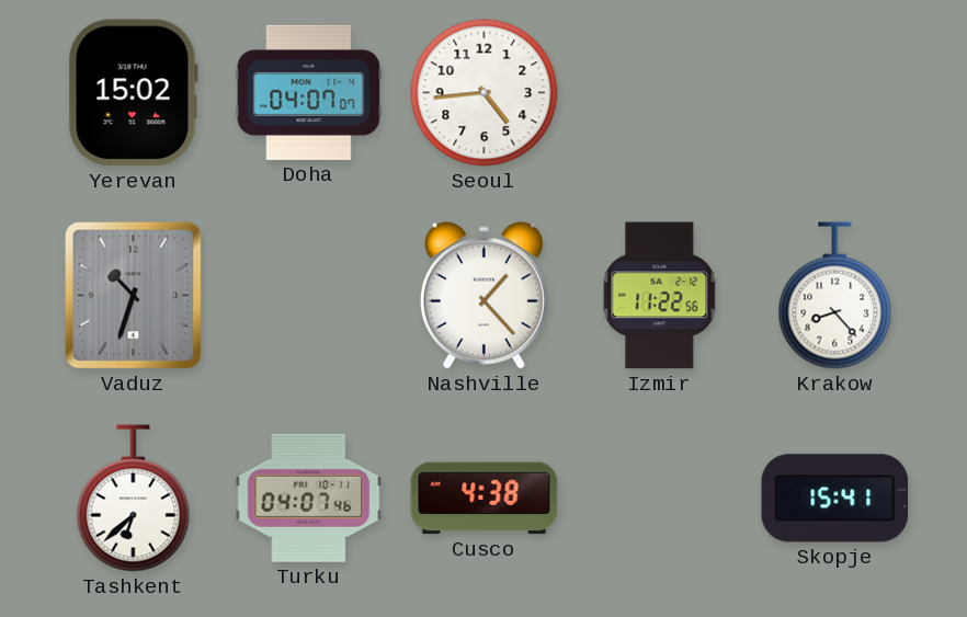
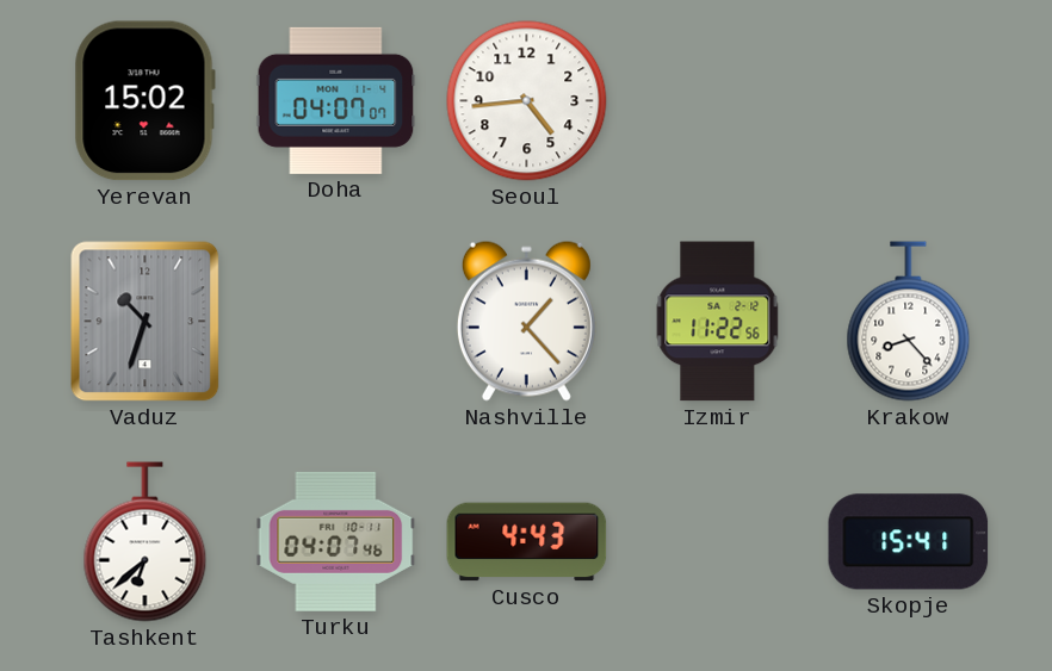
Cusco: 4:38 -> 4:43
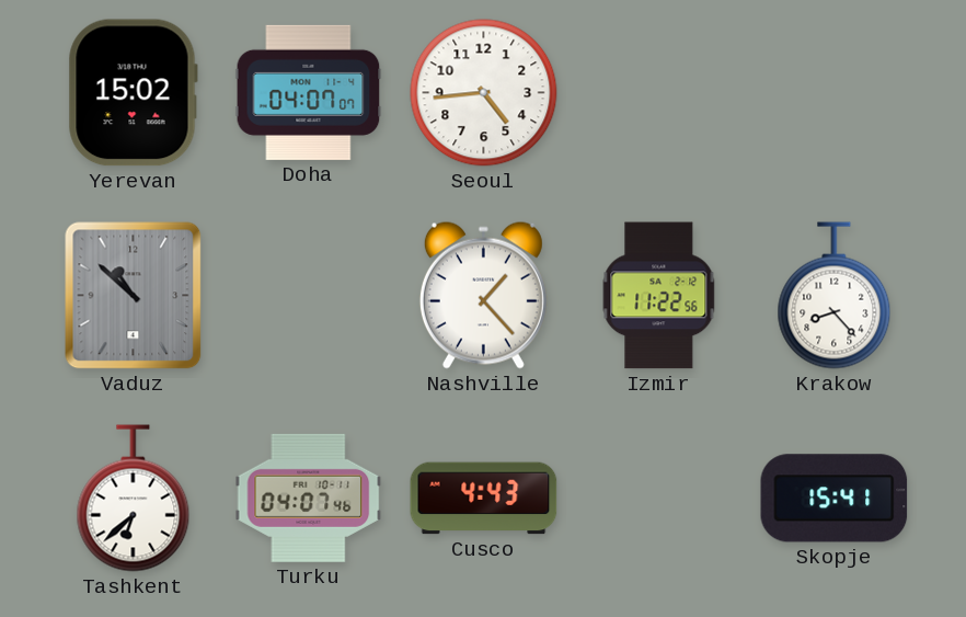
Vaduz: 10:33 -> 10:52
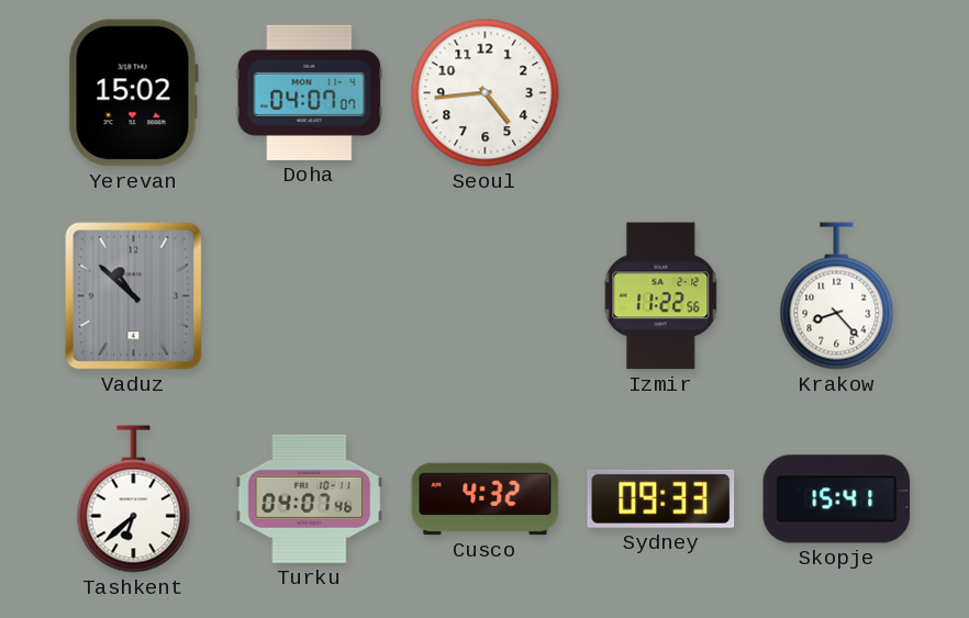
Nashville: 1:23 -> none
Cusco: 4:43 -> 4:32
Sydney: none -> 09:33
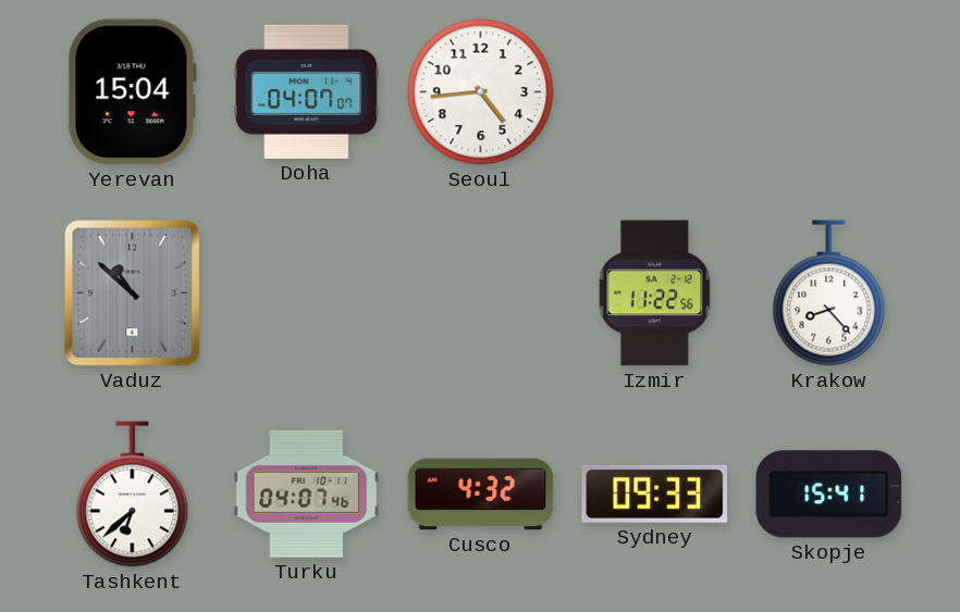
Yerevan: 15:02 -> 15:04
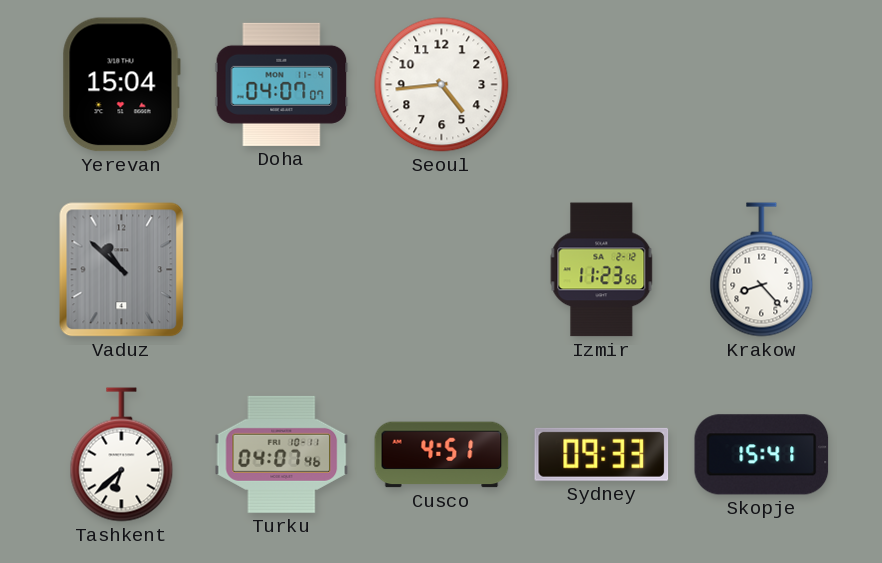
Izmir: 11:22 -> 11:23
Cusco: 4:32 -> 4:51
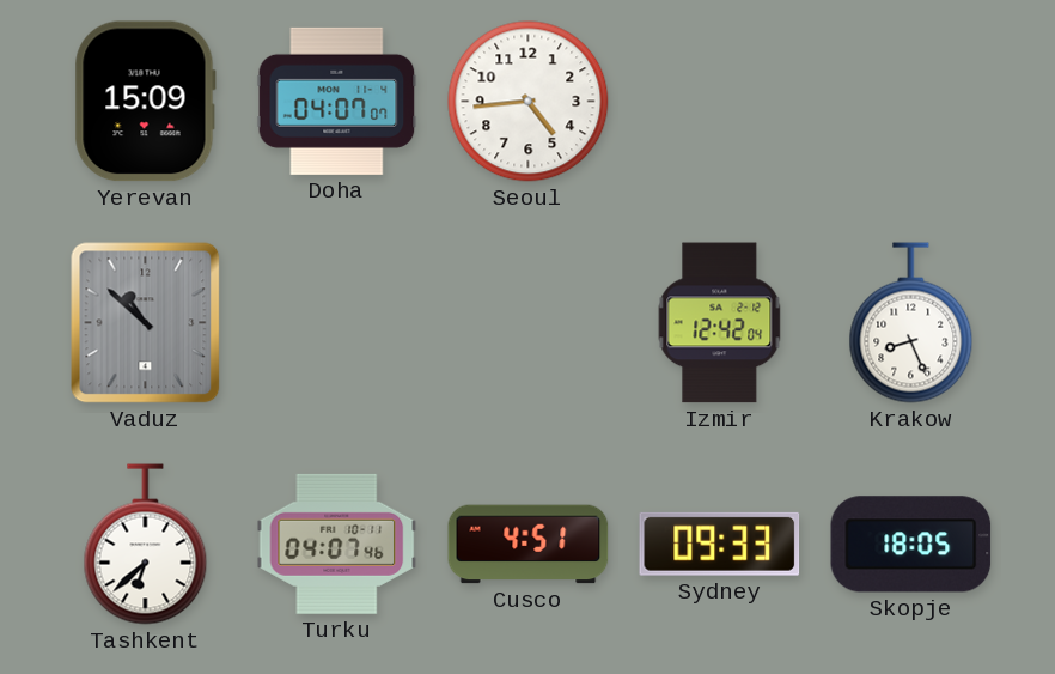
Yerevan: 15:04 -> 15:09
Izmir: 11:23 -> 12:42
Krakow: 8:23 -> 8:26
Skopje: 15:41 -> 18:05
